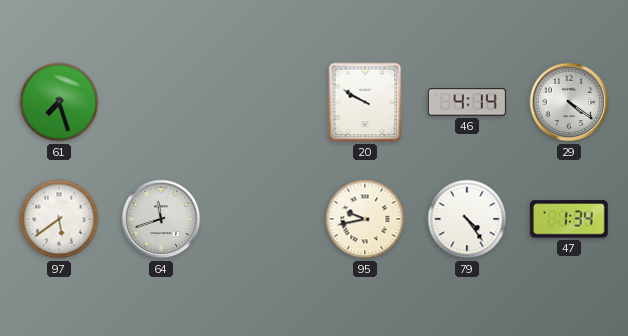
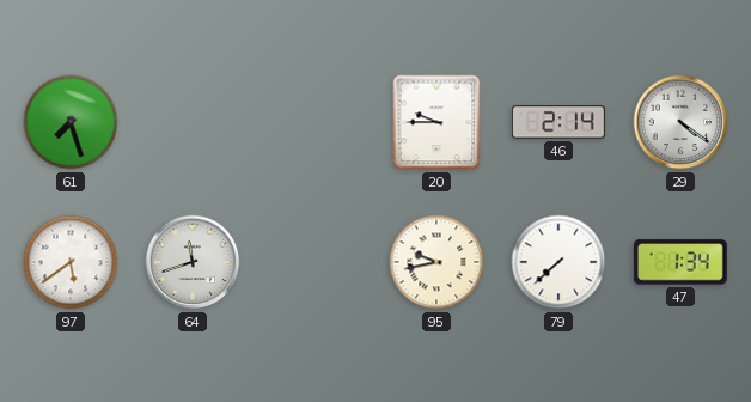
20: 9:50 -> 9:45
46: 4:14 -> 2:14
79: 4:24 -> 7:38
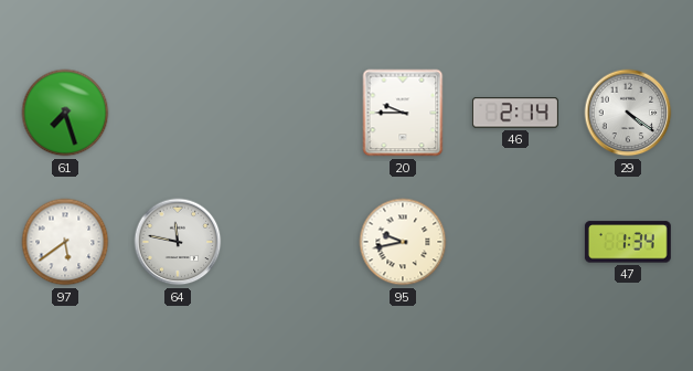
64: 11:42 -> 11:47
79: 7:38 -> none
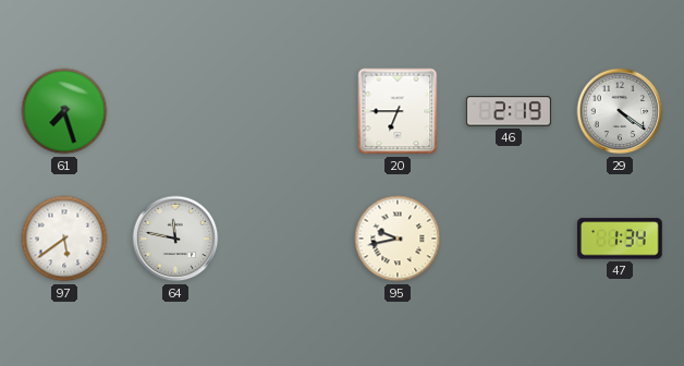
20: 9:45 -> 6:45
46: 2:14 -> 2:19
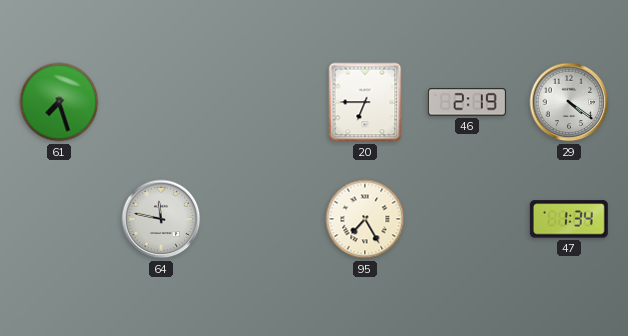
97: 5:39 -> none
95: 9:43 -> 7:25
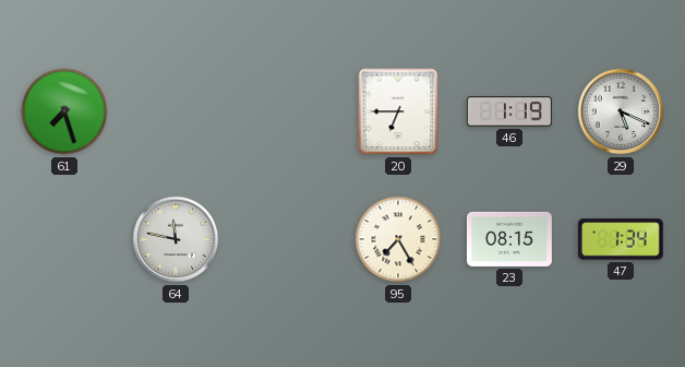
46: 2:19 -> 1:19
29: 4:21 -> 5:19
23: none -> 08:15
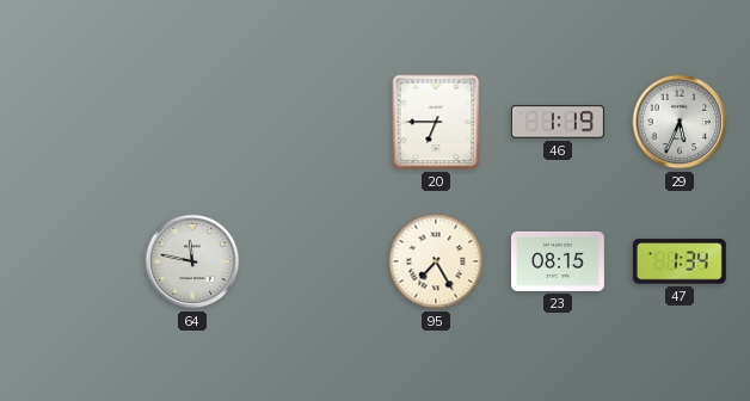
61: 7:27 -> none
29: 5:19 -> 5:34
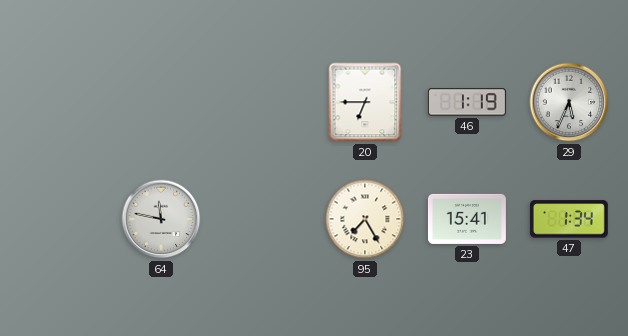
23: 08:15 -> 15:41
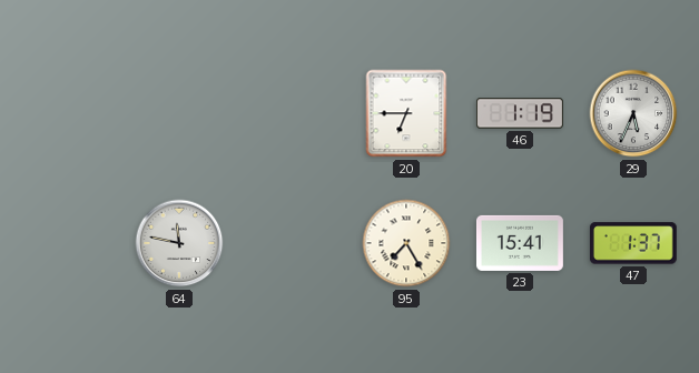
47: 1:34 -> 1:37
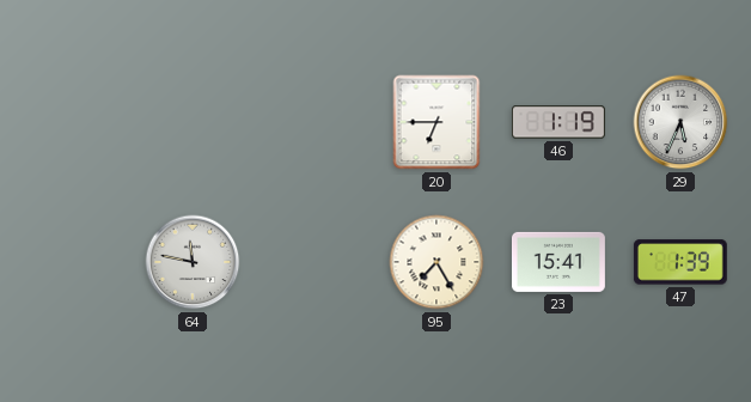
47: 1:37 -> 1:39
